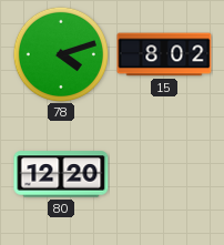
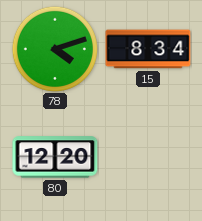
15: 8:02 -> 8:34
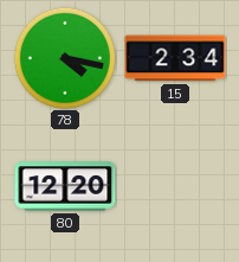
78: 4:12 -> 4:17
15: 8:34 -> 2:34
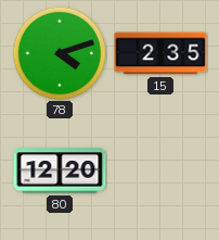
78: 4:17 -> 4:12
15: 2:34 -> 2:35
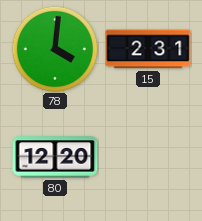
78: 4:12 -> 4:01
15: 2:35 -> 2:31
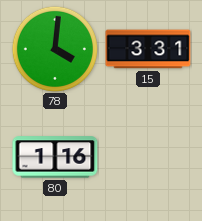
15: 2:31 -> 3:31
80: 12:20 -> 1:16
